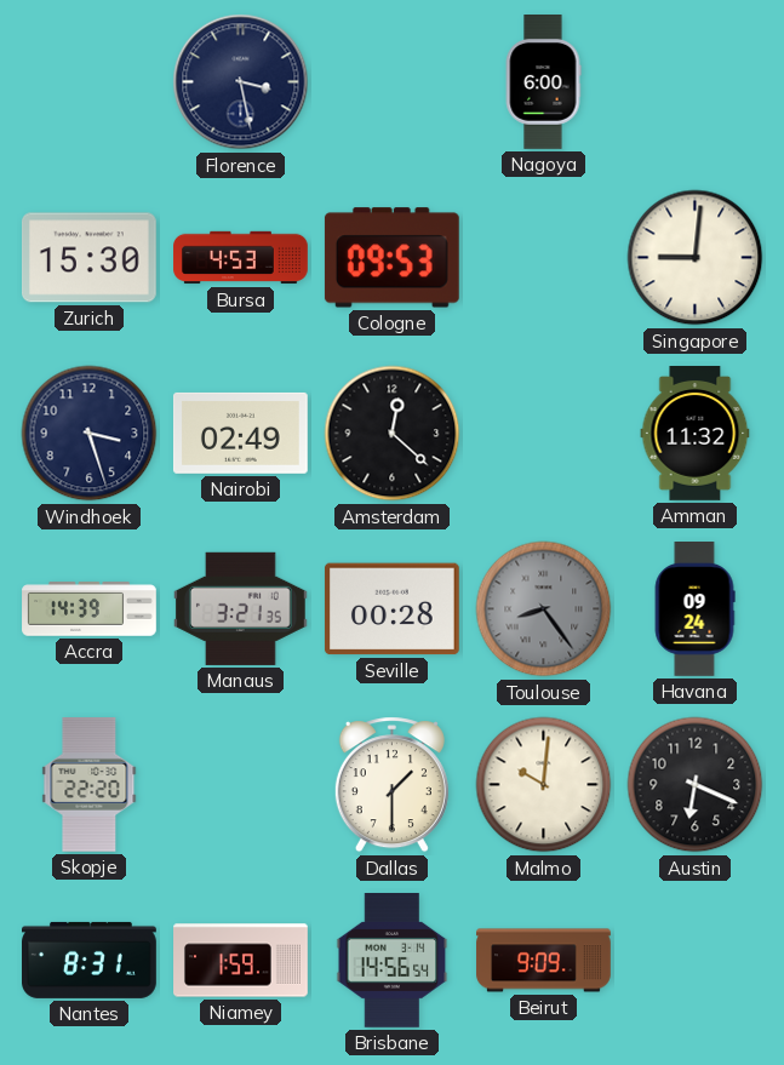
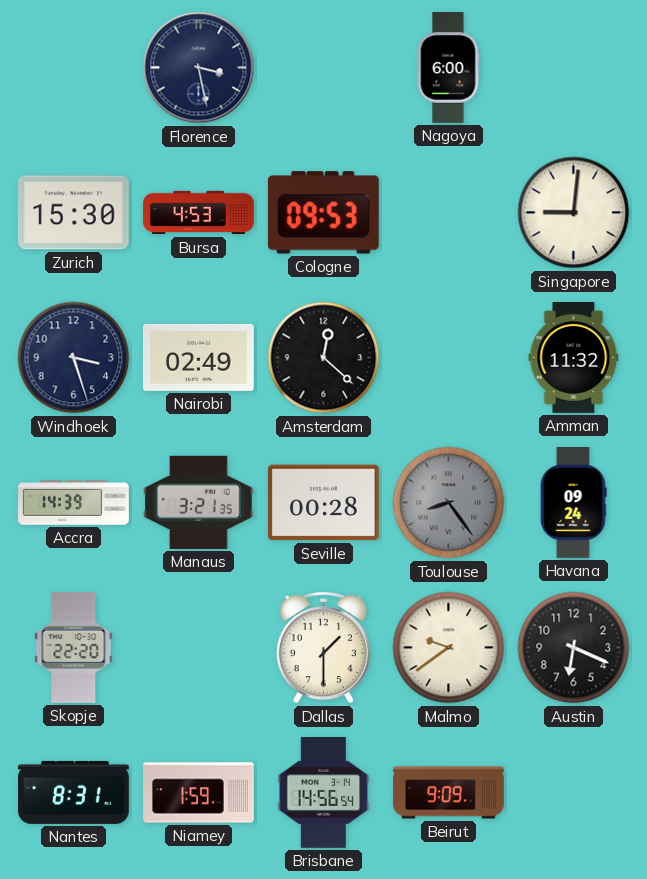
Malmo: 10:01 -> 9:39
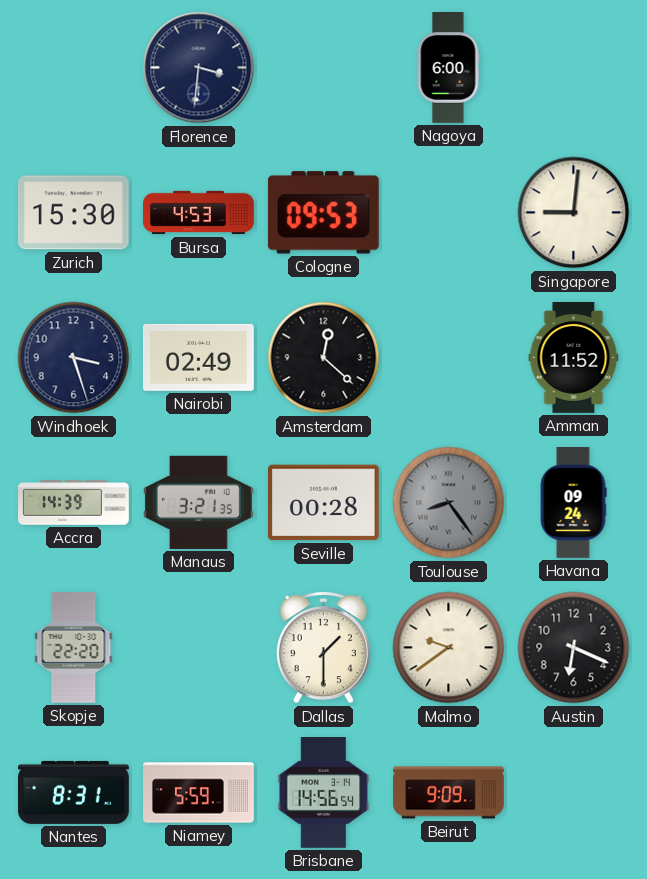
Florence: 3:28 -> 3:31
Amman: 11:32 -> 11:52
Niamey: 1:59 -> 5:59
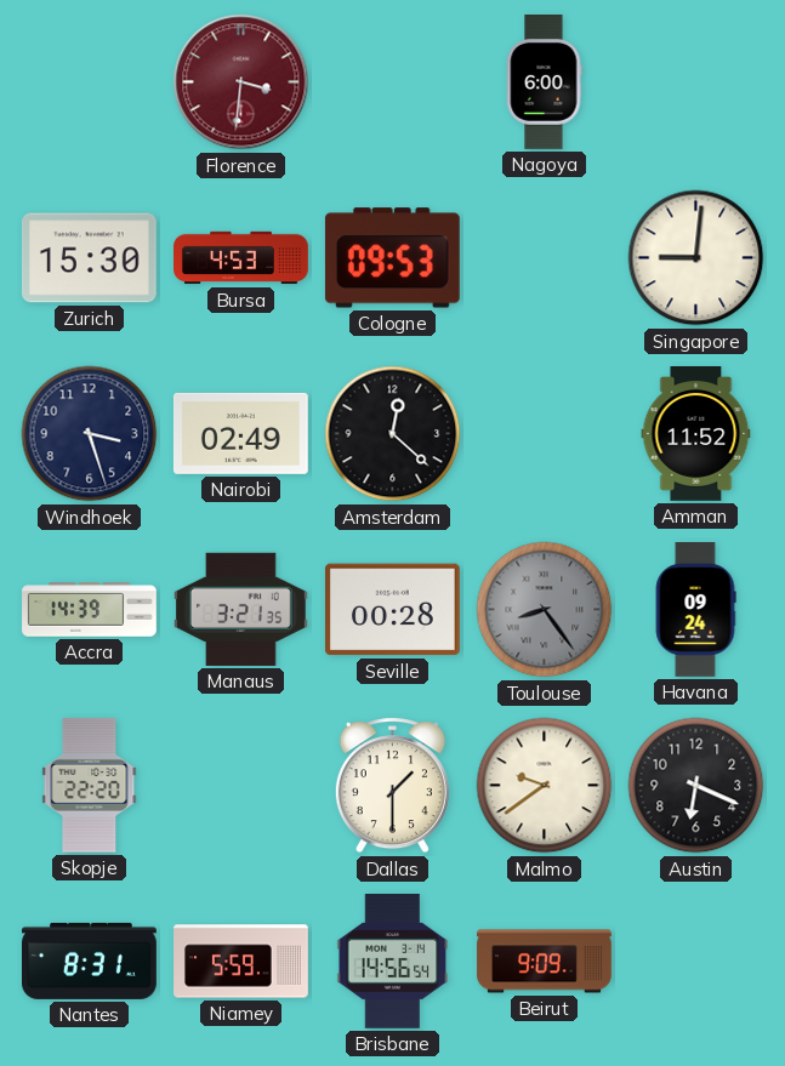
Florence dial: navy -> burgundy
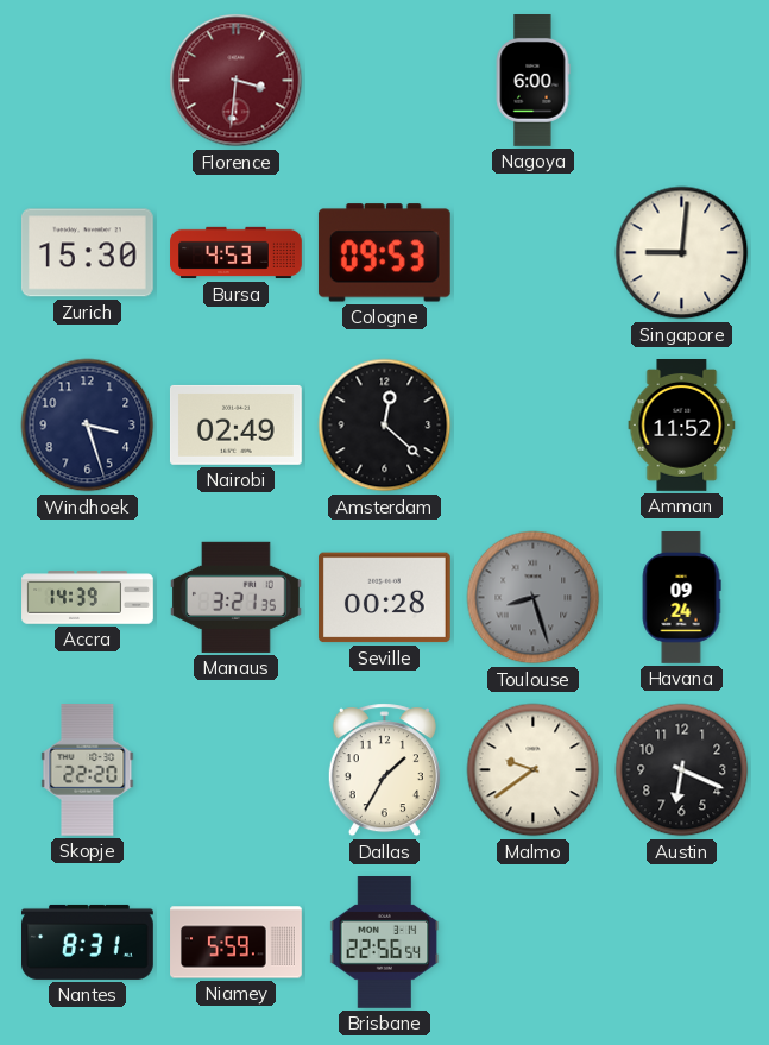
Toulouse: 8:24 -> 8:27
Dallas: 1:30 -> 1:35
Brisbane: 14:56 -> 22:56
Beirut: 9:09 -> none
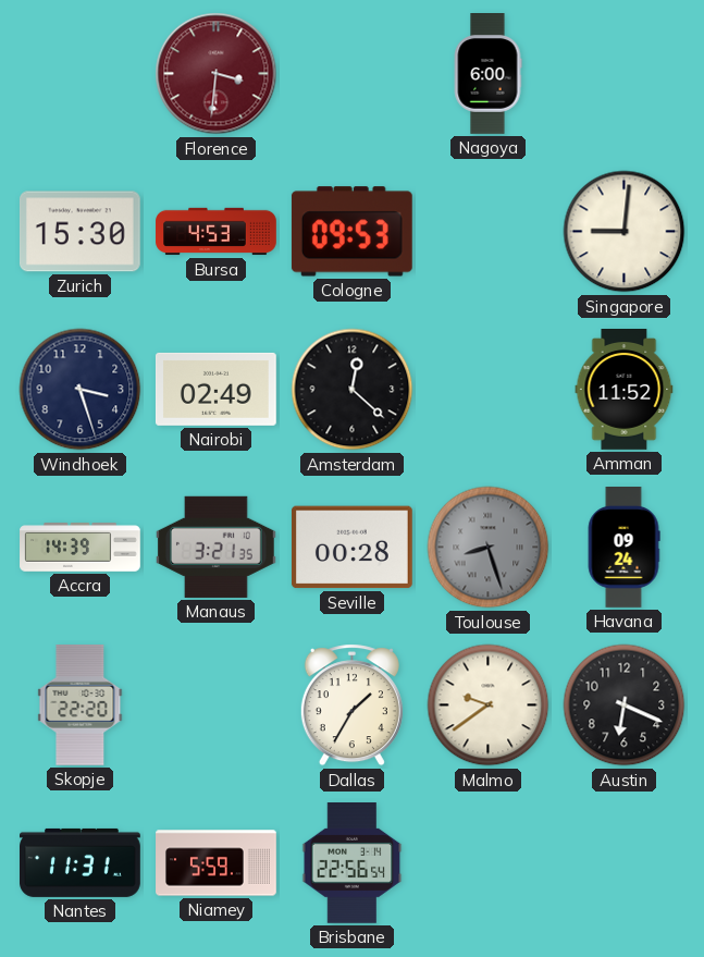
Nantes: 8:31 -> 11:31
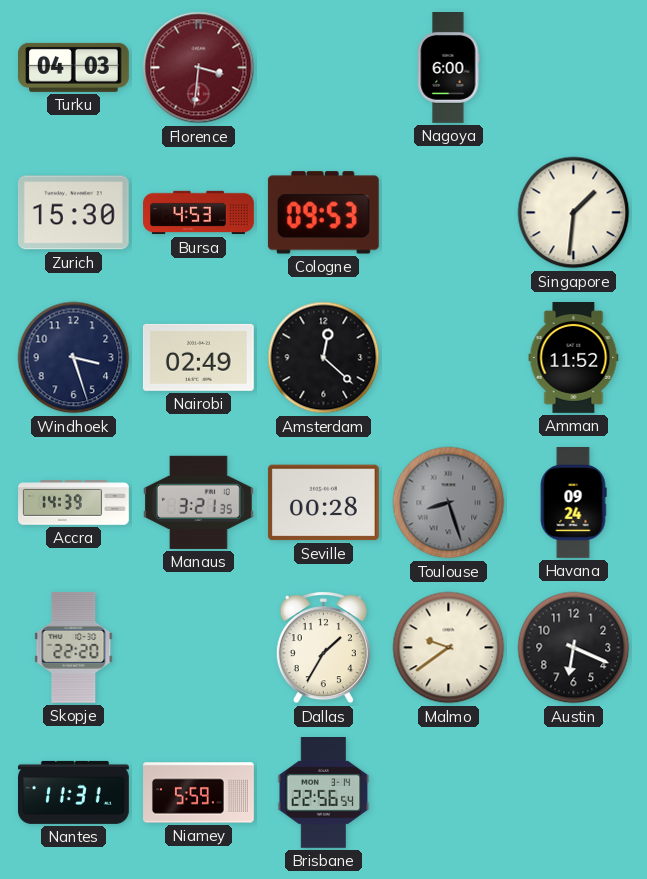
Turku: none -> 04:03
Singapore: 9:01 -> 1:31
